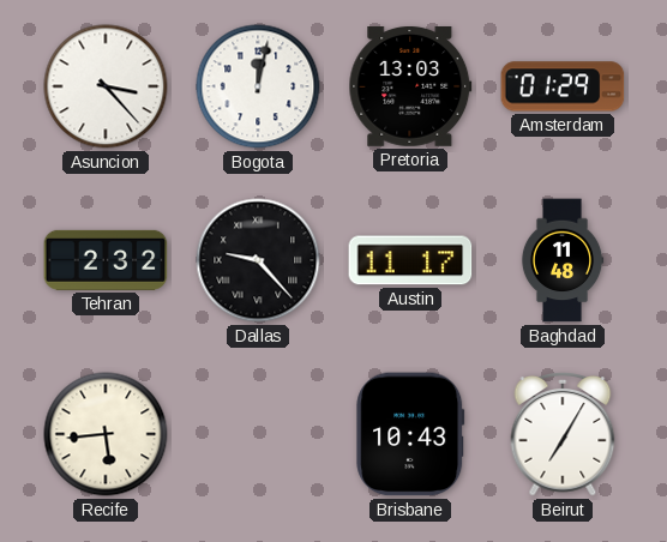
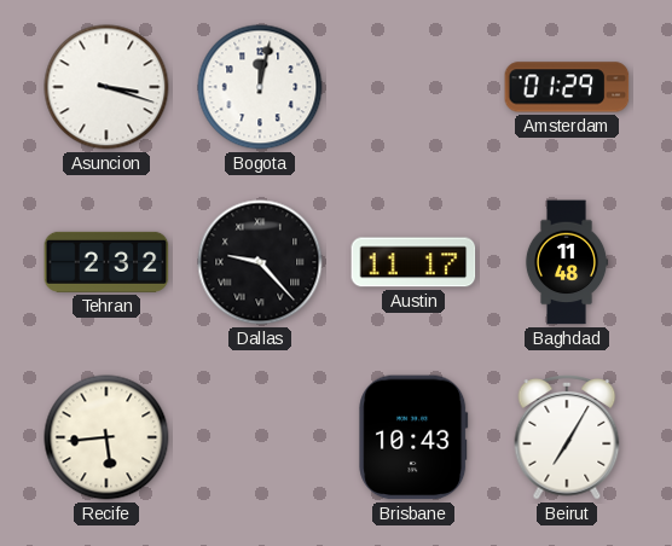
Asuncion: 3:23 -> 3:18
Pretoria: 13:03 -> none
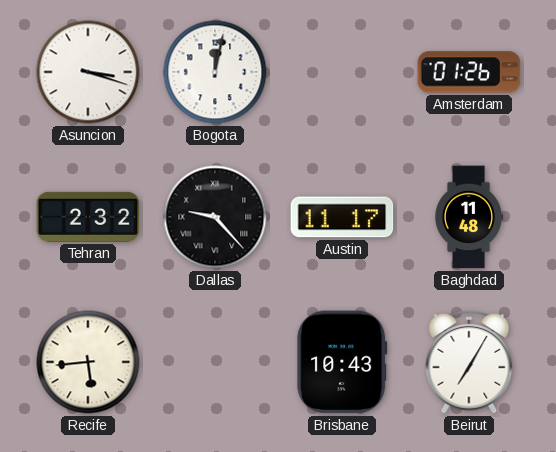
Amsterdam: 01:29 -> 01:26
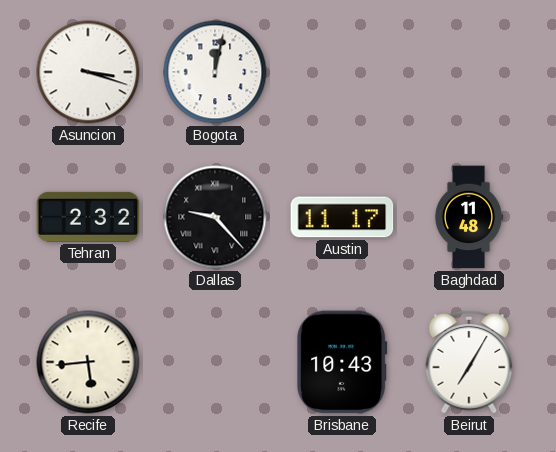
Amsterdam: 01:26 -> none
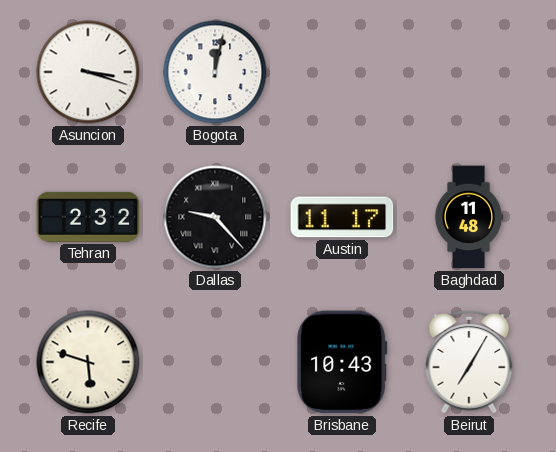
Recife: 5:44 -> 5:48
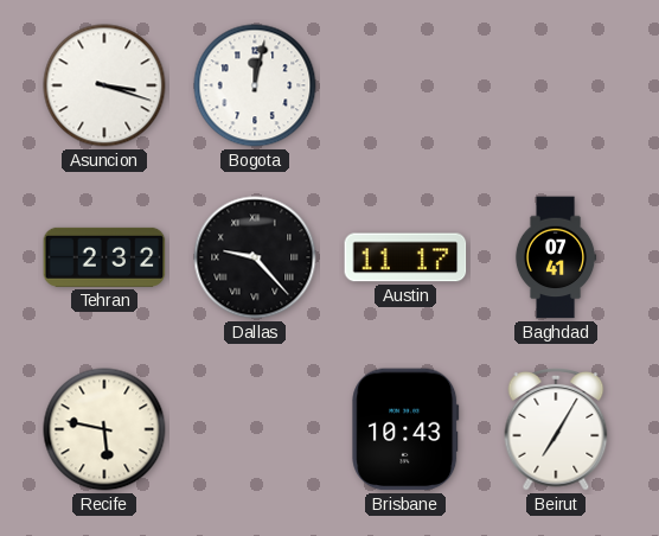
Baghdad: 11:48 -> 07:41
Recife: 5:48 -> 5:47
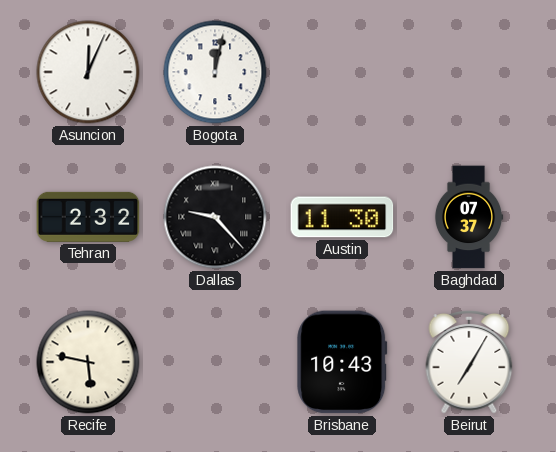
Asuncion: 3:18 -> 12:04
Austin: 11:17 -> 11:30
Baghdad: 07:41 -> 07:37
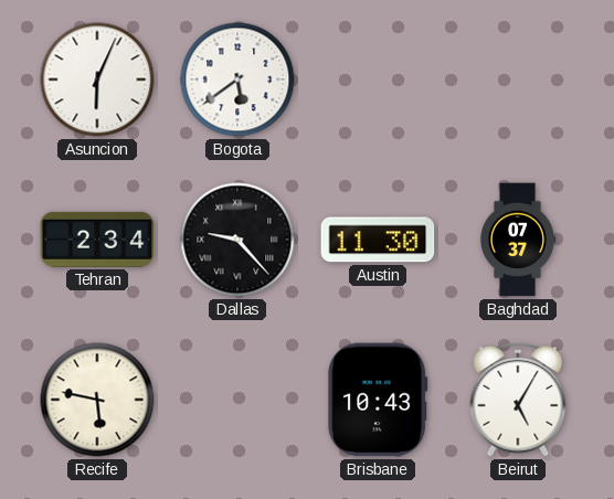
Asuncion: 12:04 -> 6:04
Bogota: 12:02 -> 5:39
Tehran: 2:32 -> 2:34
Beirut: 7:05 -> 5:05
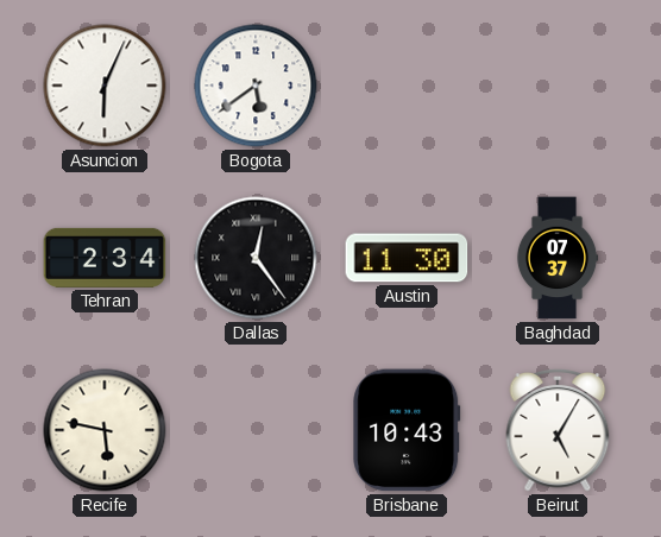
Dallas: 9:23 -> 12:24
